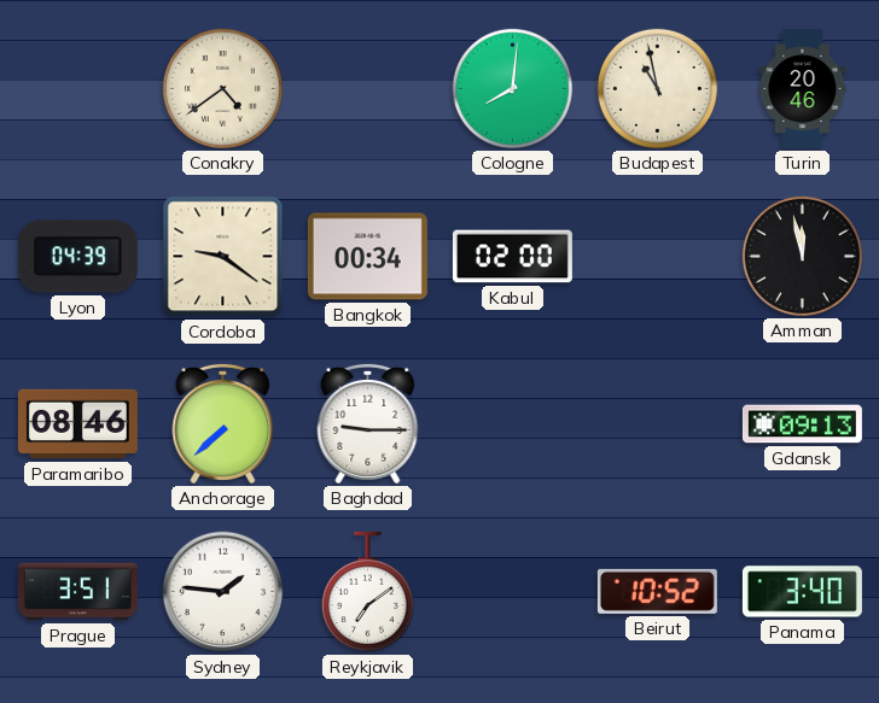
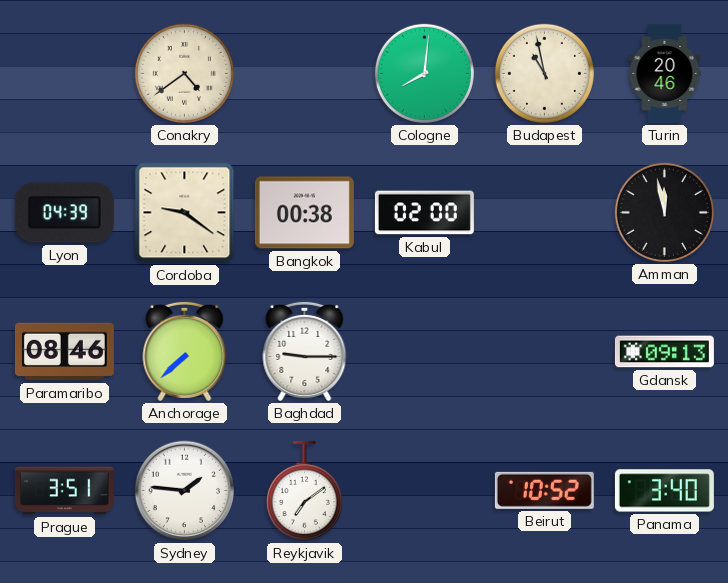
Bangkok: 00:34 -> 00:38
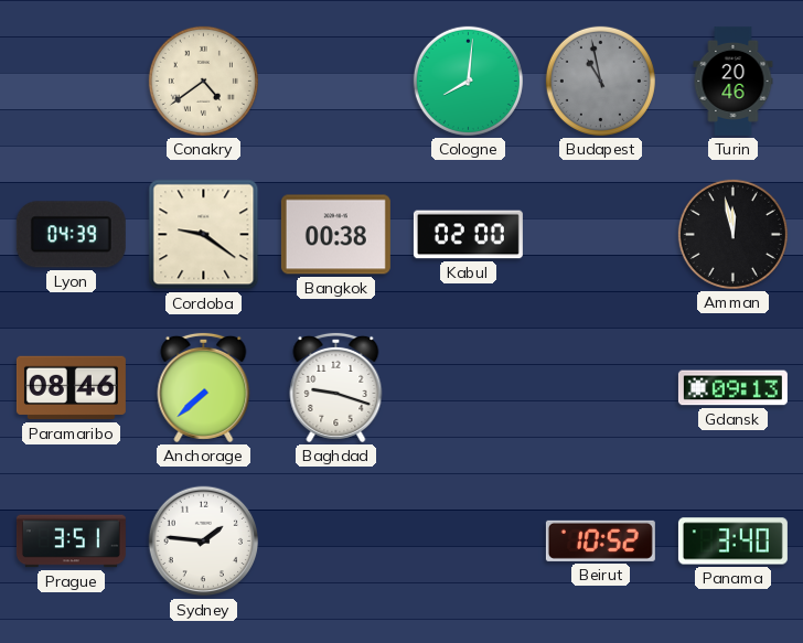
Budapest dial: cream -> grey
Baghdad: 9:15 -> 9:18
Reykjavik: 7:09 -> none
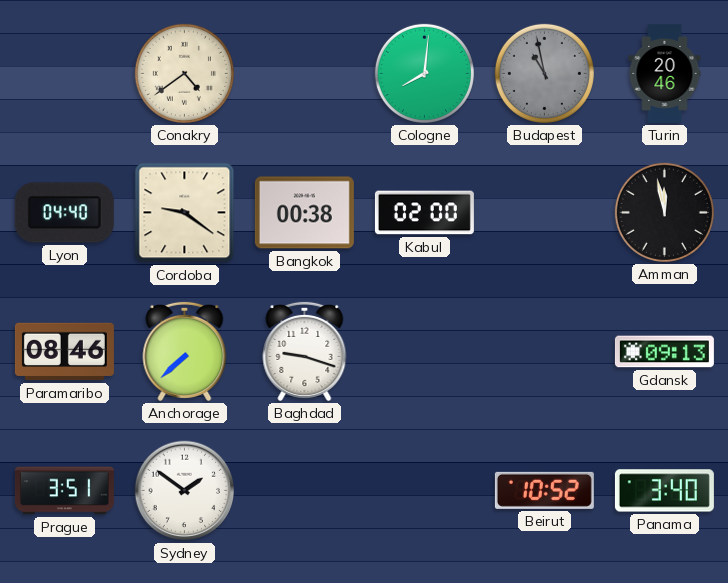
Lyon: 04:39 -> 04:40
Sydney: 1:46 -> 1:51
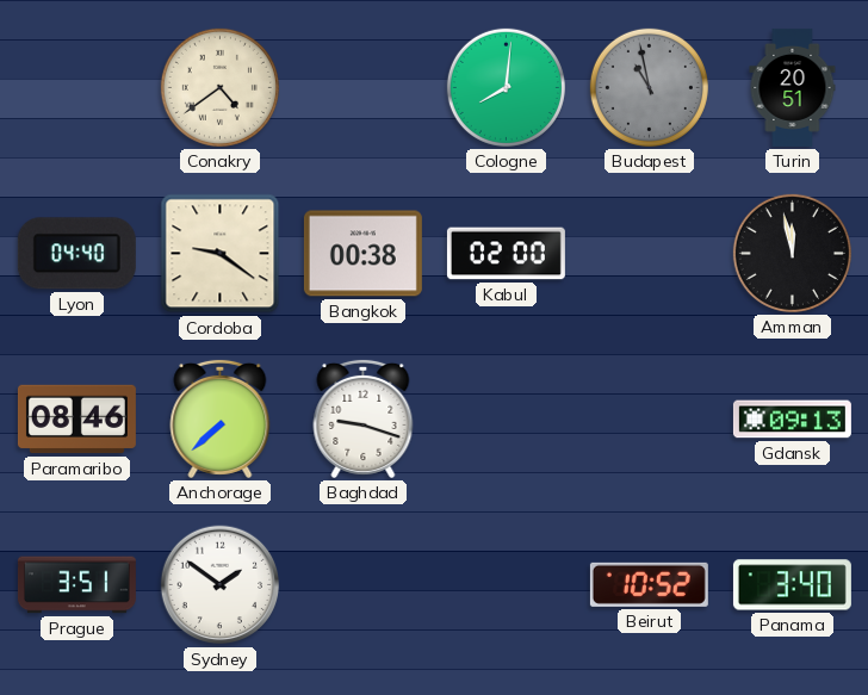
Turin: 20:46 -> 20:51
